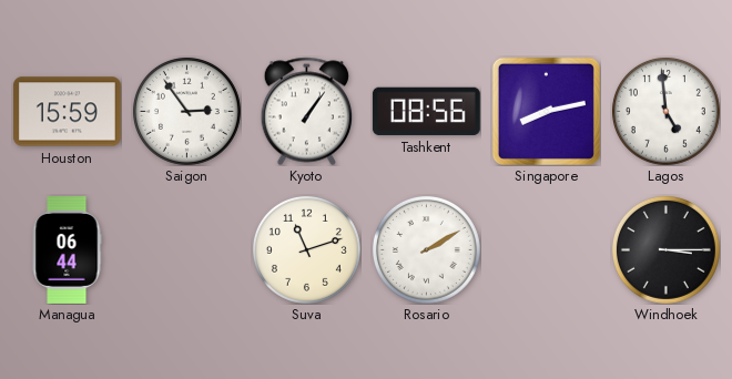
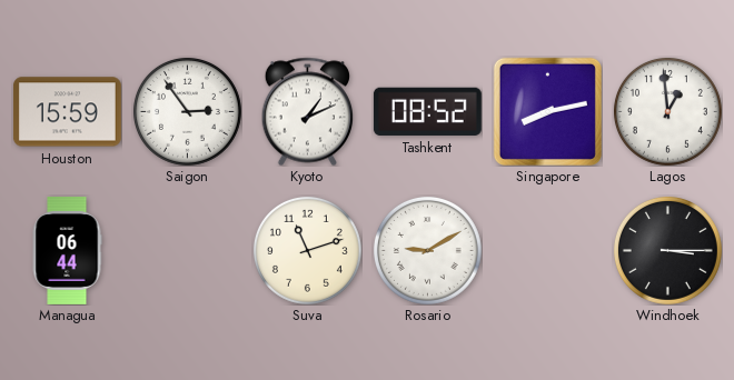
Kyoto: 1:06 -> 1:11
Tashkent: 08:56 -> 08:52
Lagos: 4:59 -> 12:59
Rosario: 2:10 -> 9:10
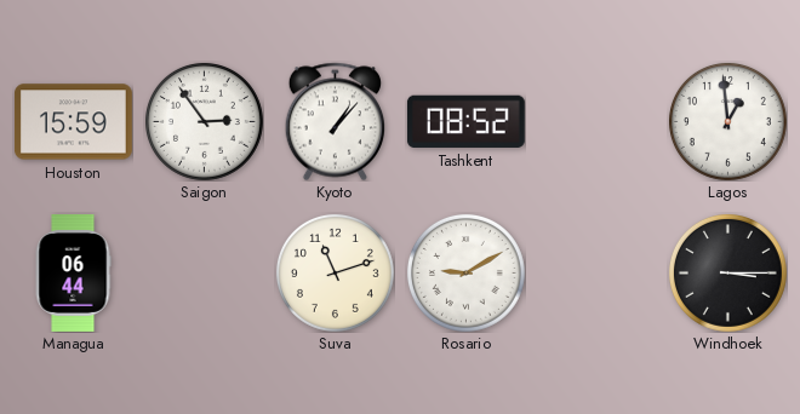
Kyoto: 1:11 -> 1:07
Singapore: 8:13 -> none
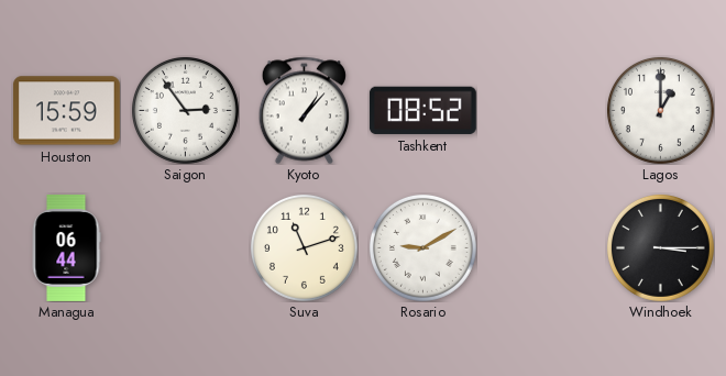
Lagos: 12:59 -> 1:00
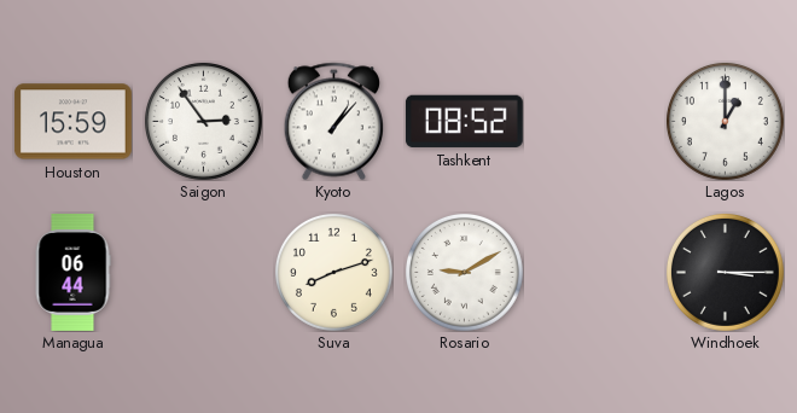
Suva: 11:12 -> 8:12
